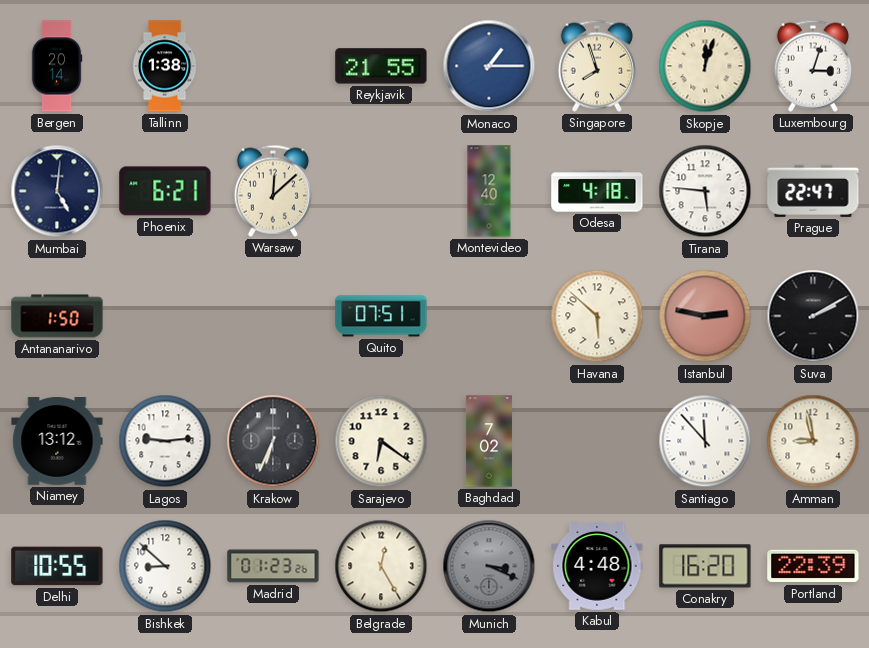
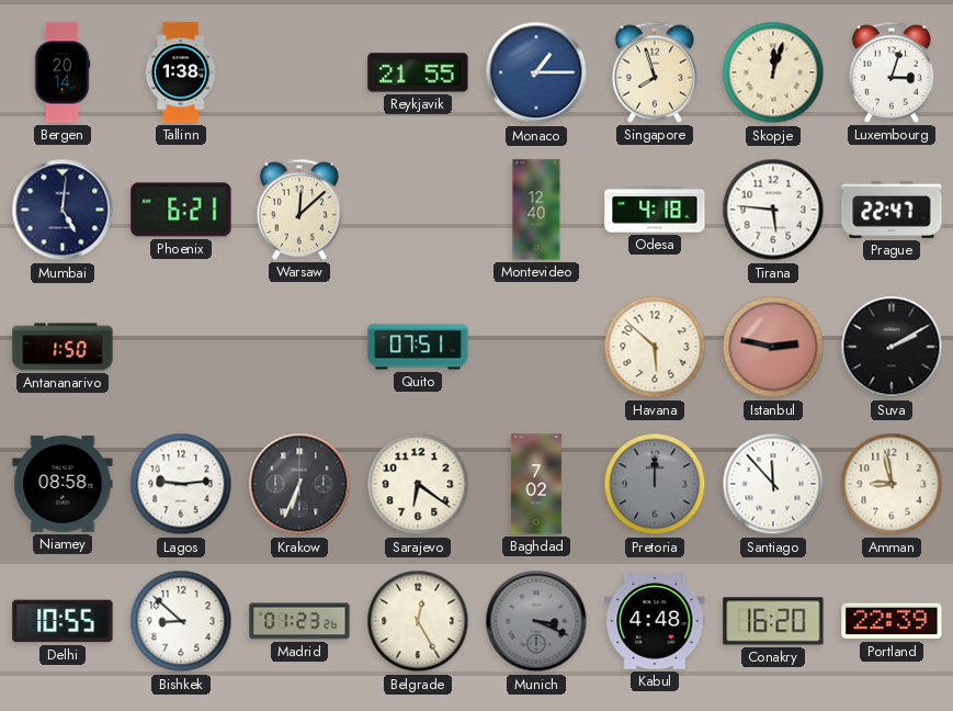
Niamey: 13:12 -> 08:58
Pretoria: none -> 12:00
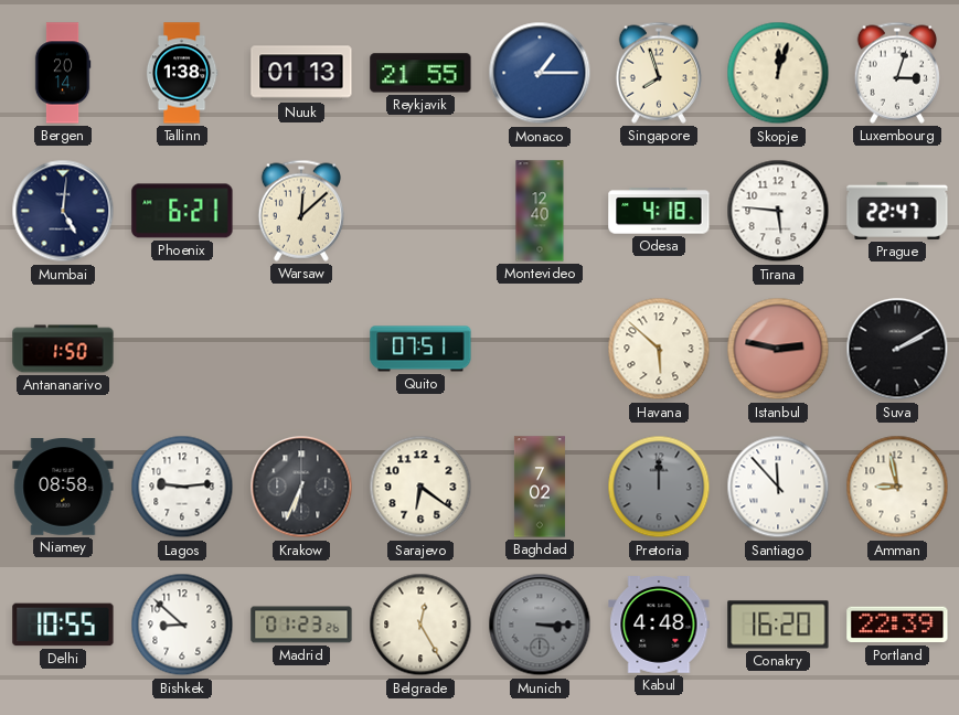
Nuuk: none -> 01:13
Munich: 3:19 -> 3:15
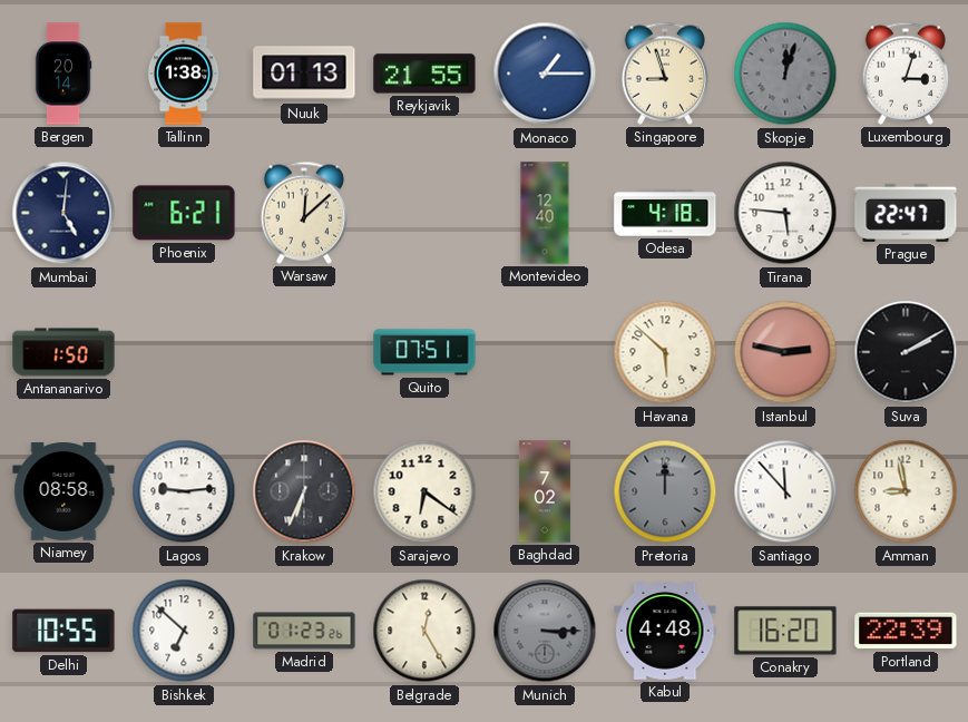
Singapore: 7:57 -> 8:57
Skopje dial: cream -> grey
Bishkek: 8:52 -> 6:52
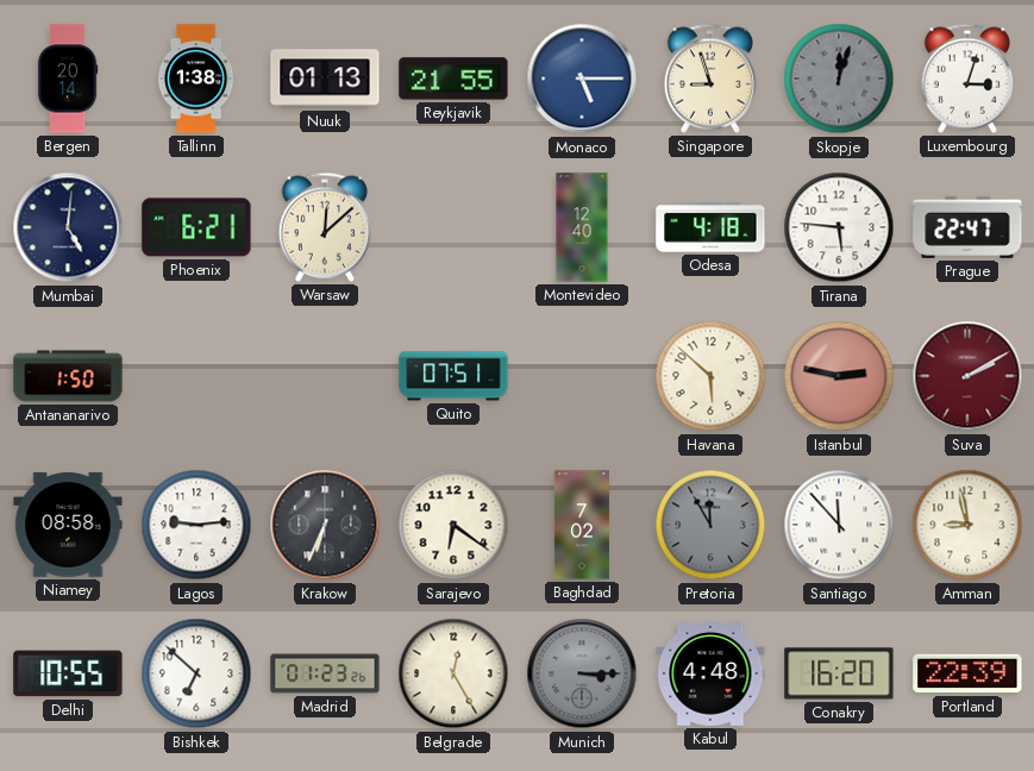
Monaco: 1:15 -> 5:15
Suva dial: black -> burgundy
Pretoria: 12:00 -> 11:55
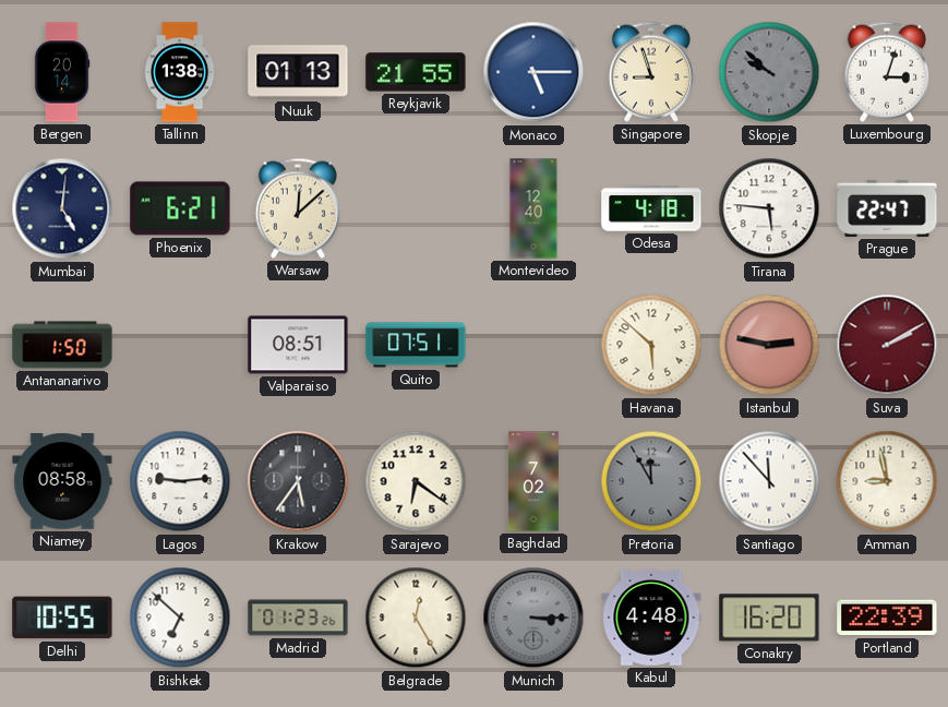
Skopje: 12:03 -> 9:52
Valparaiso: none -> 08:51
Krakow: 6:34 -> 5:36
